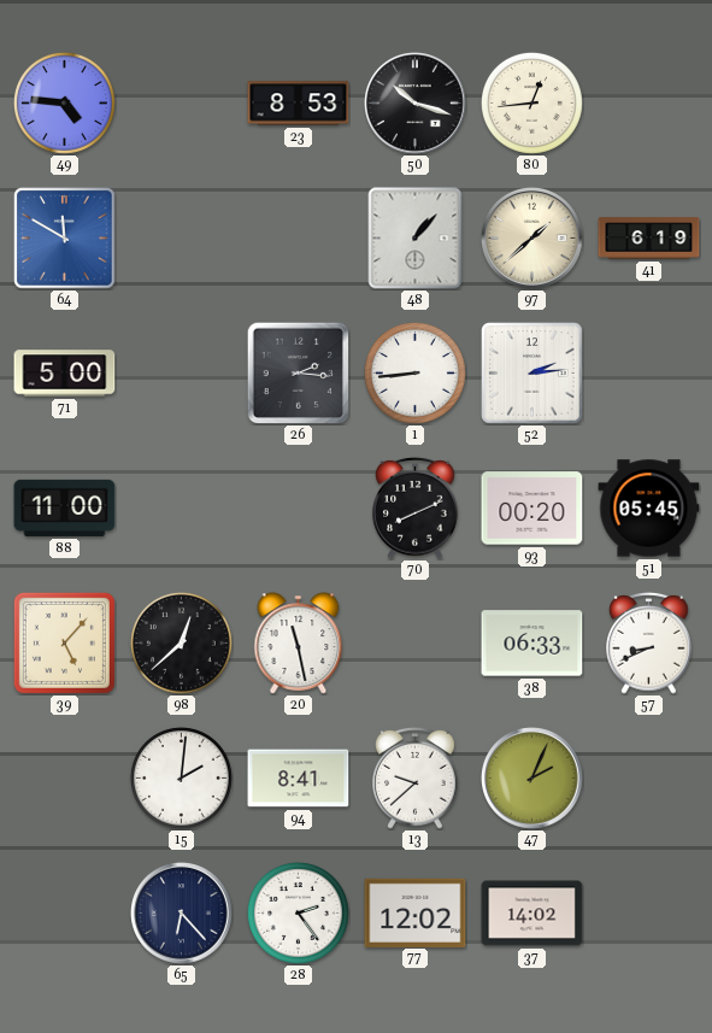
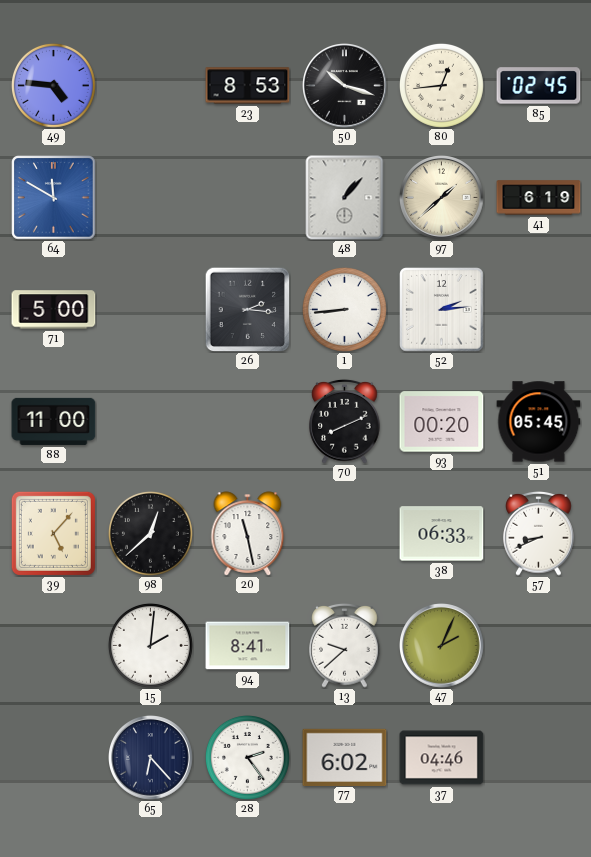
85: none -> 02:45
77: 12:02 -> 6:02
37: 14:02 -> 04:46
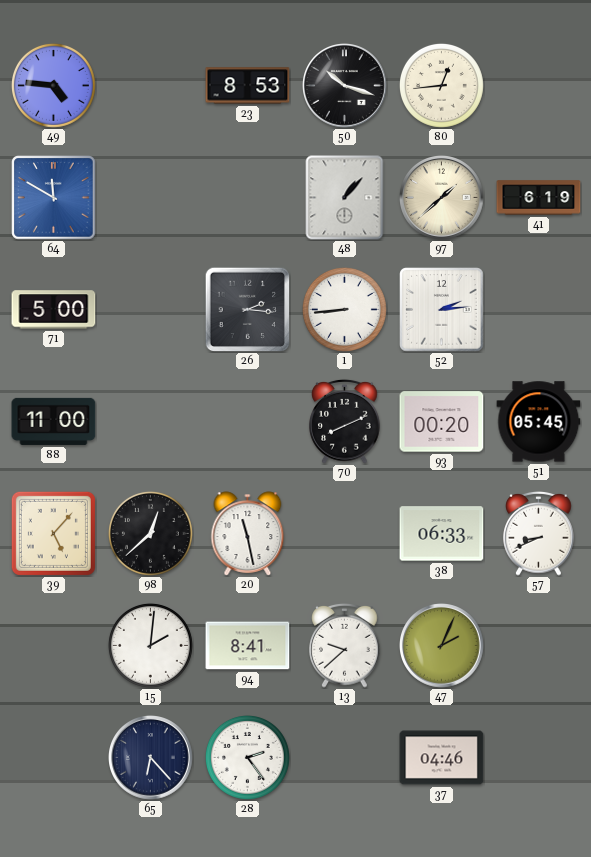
85: 02:45 -> none
77: 6:02 -> none
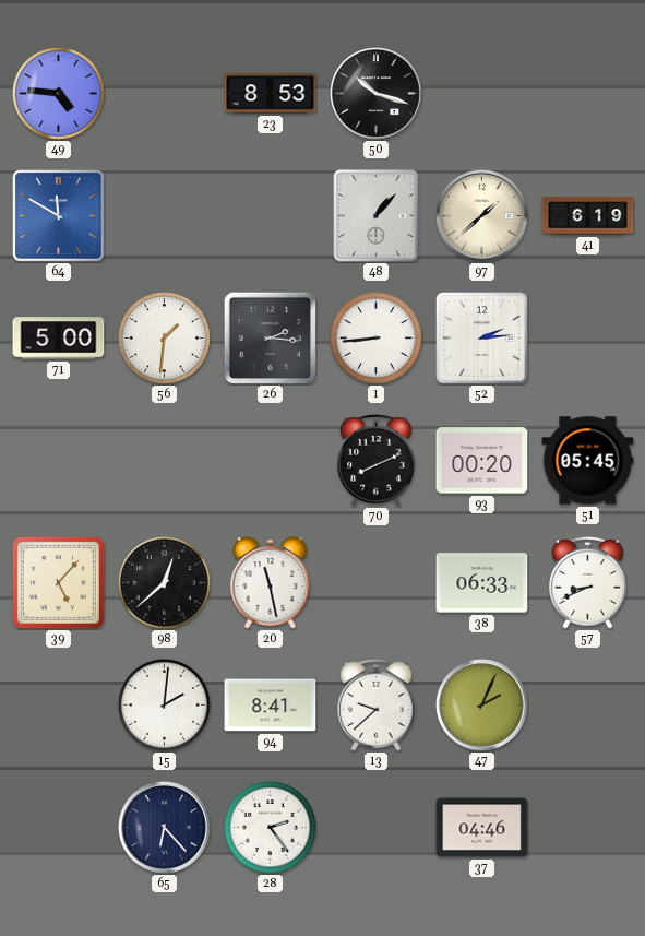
80: 12:44 -> none
56: none -> 1:31
88: 11:00 -> none
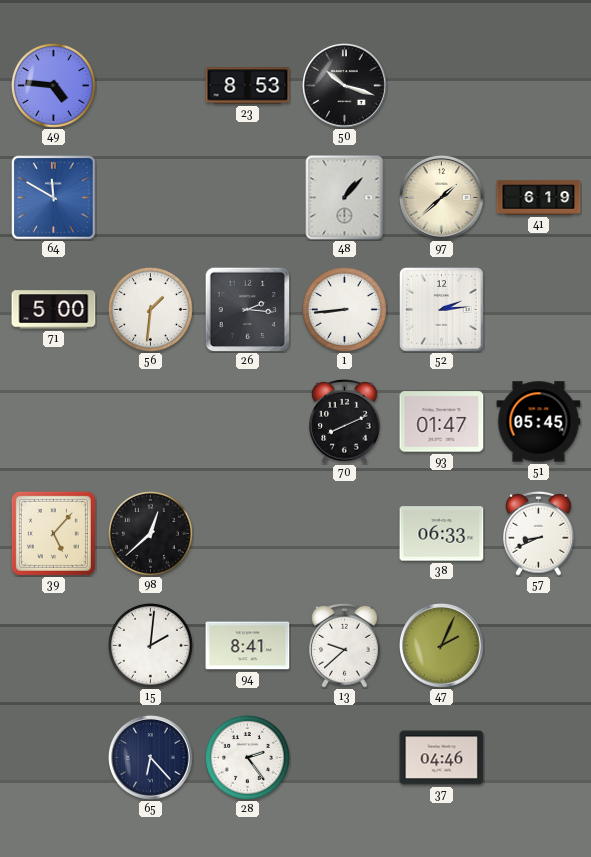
93: 00:20 -> 01:47
20: 11:28 -> none
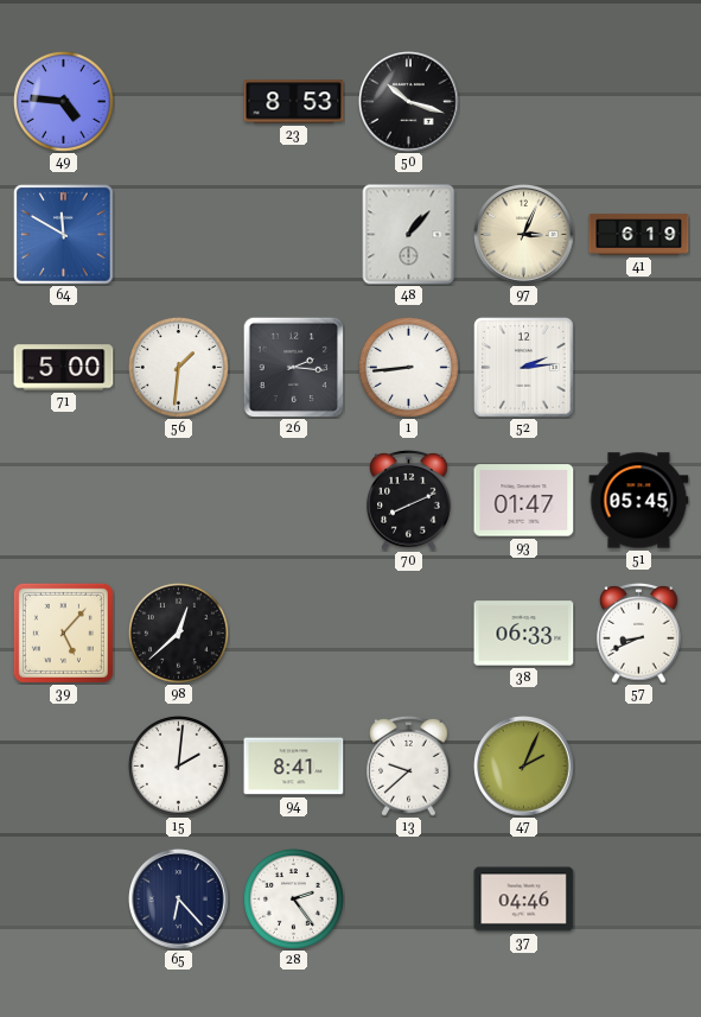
97: 1:38 -> 3:04
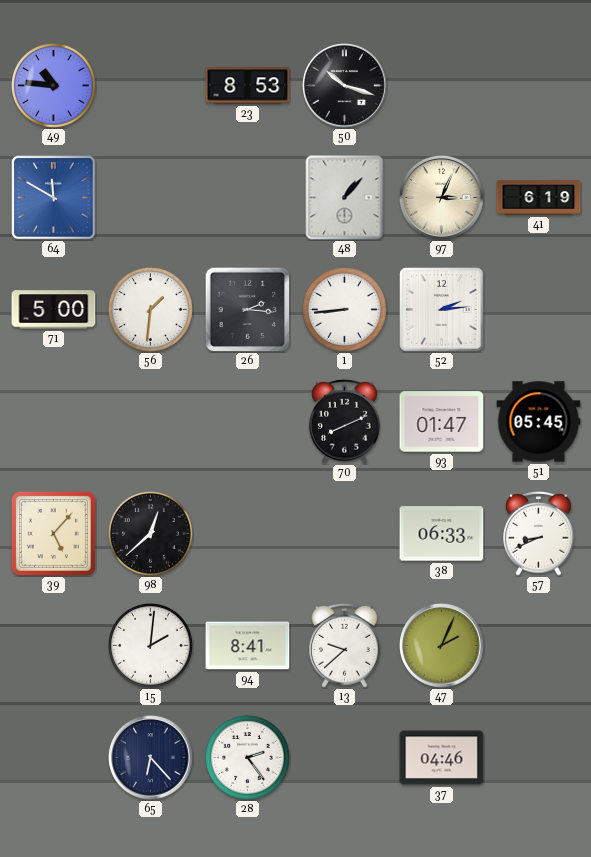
49: 4:46 -> 10:46
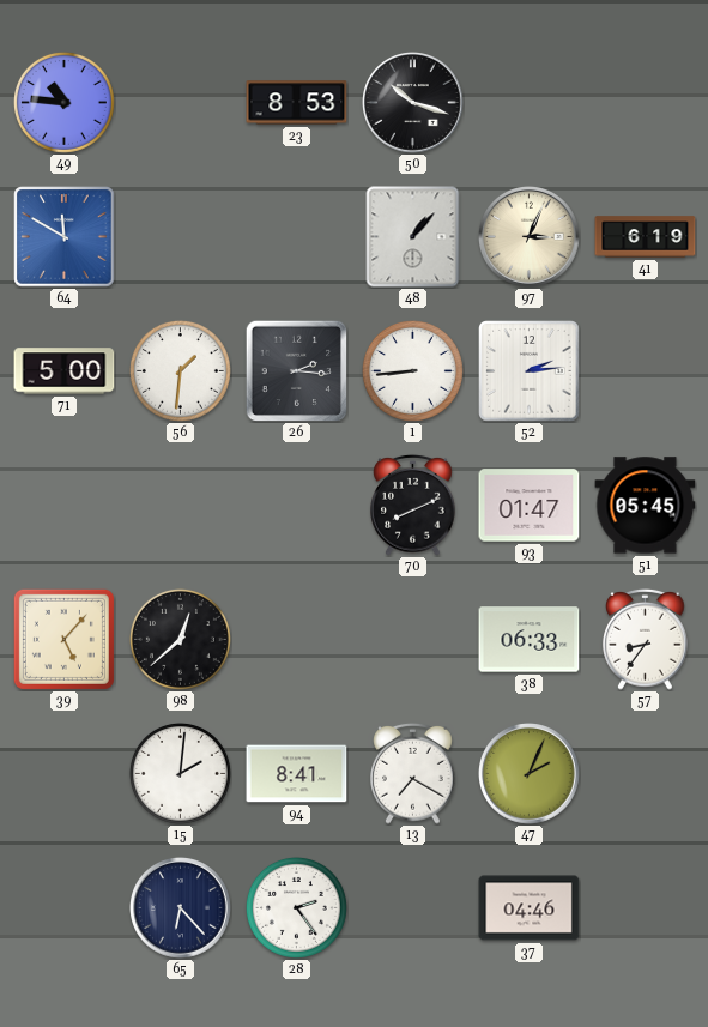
57: 8:41 -> 8:36
13: 9:38 -> 7:20
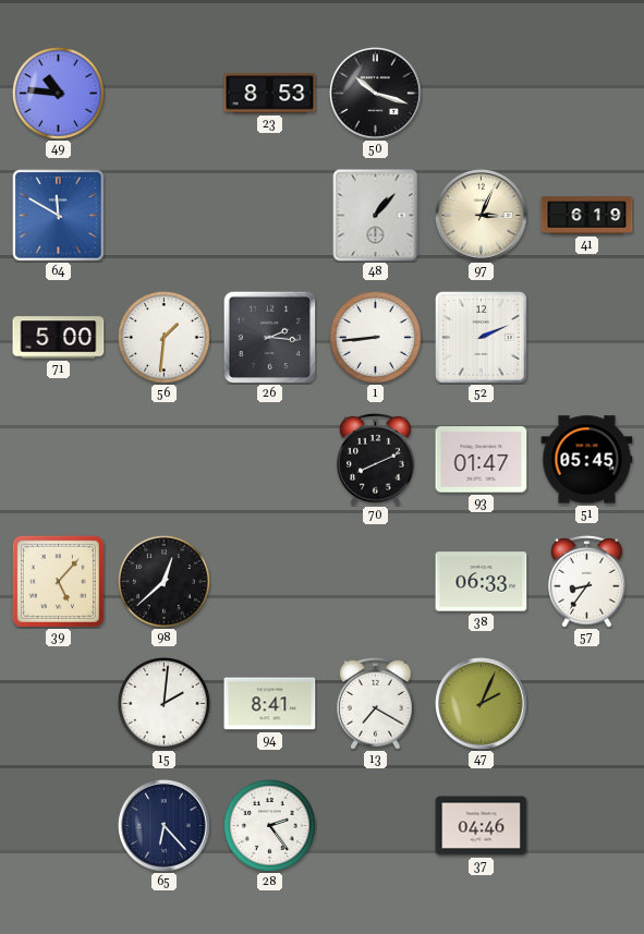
52: 2:14 -> 2:11
